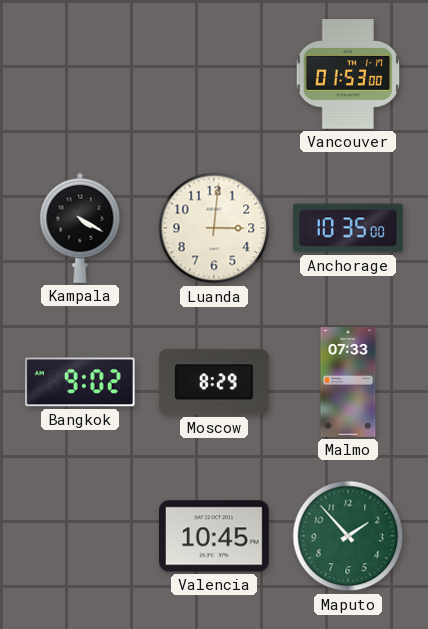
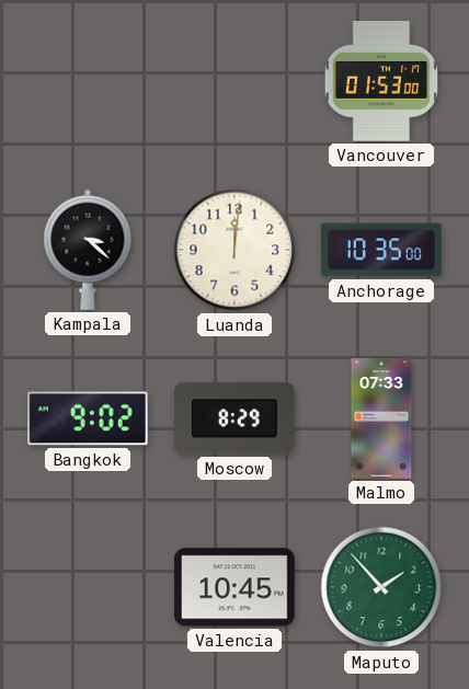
Kampala: 4:20 -> 3:22
Luanda: 3:01 -> 12:01
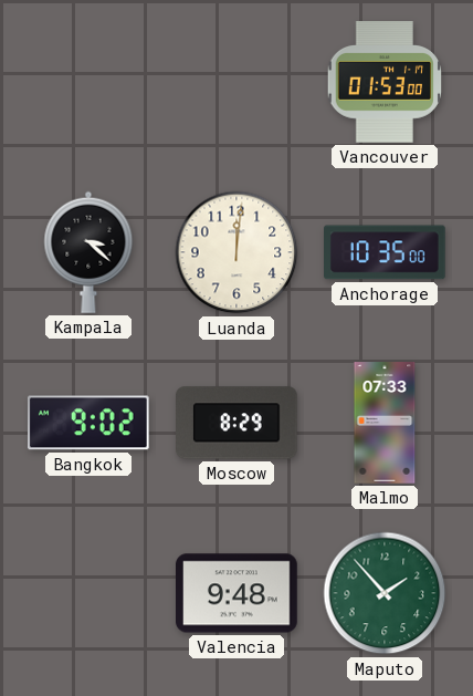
Valencia: 10:45 -> 9:48
